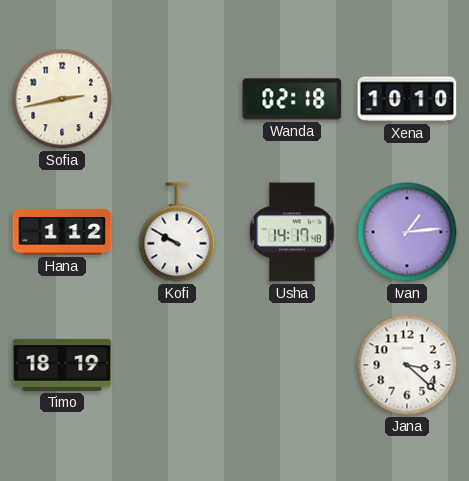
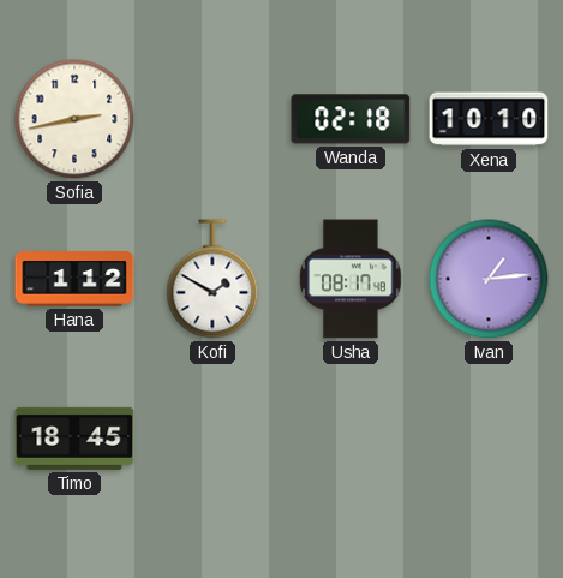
Kofi: 9:50 -> 1:50
Usha: 14:17 -> 08:17
Timo: 18:19 -> 18:45
Jana: 3:22 -> none
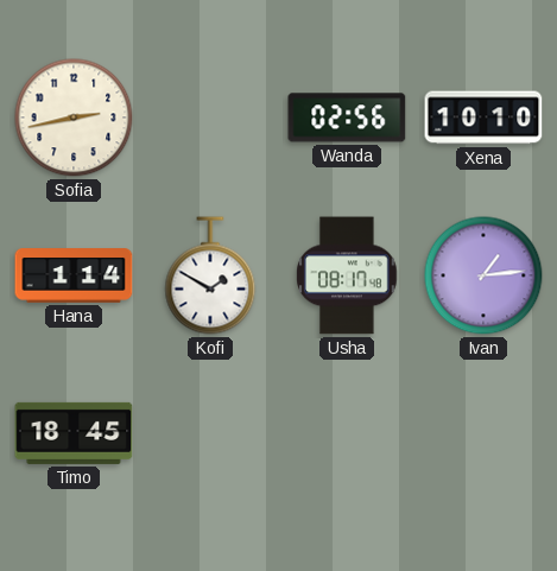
Wanda: 02:18 -> 02:56
Hana: 1:12 -> 1:14
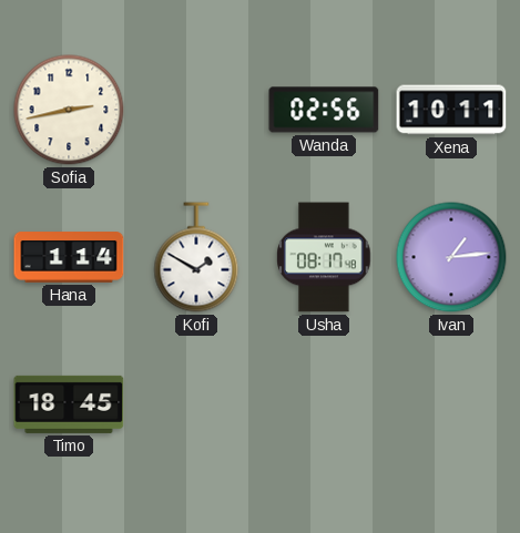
Xena: 10:10 -> 10:11
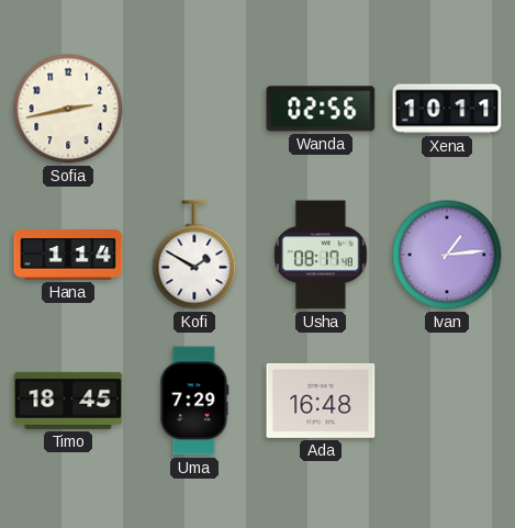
Uma: none -> 7:29
Ada: none -> 16:48
